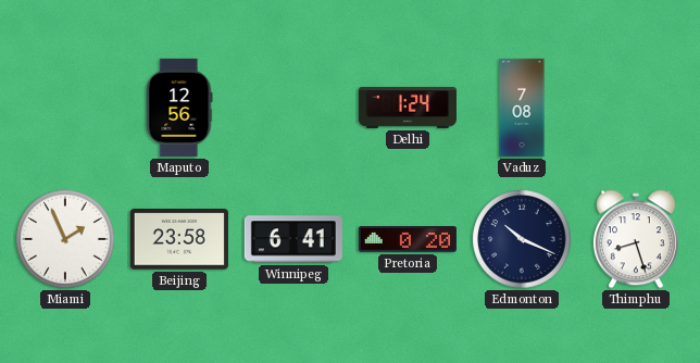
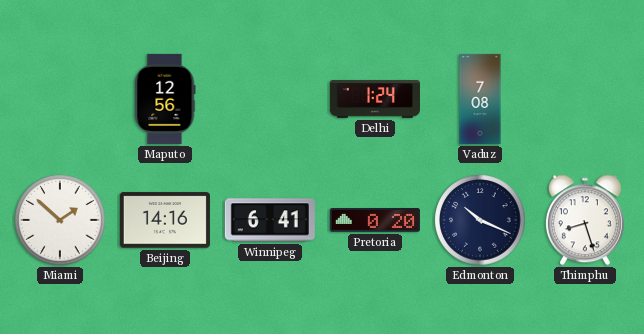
Miami: 1:56 -> 1:52
Beijing: 23:58 -> 14:16
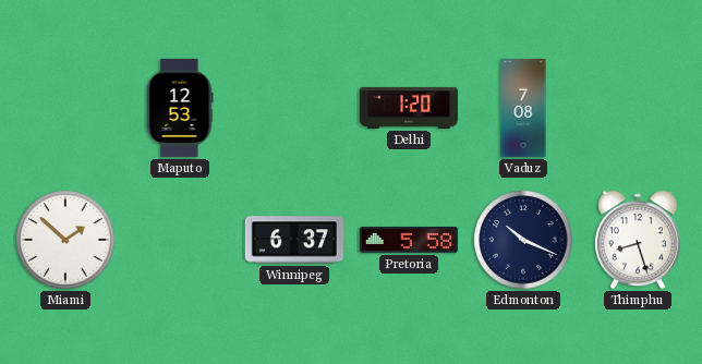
Maputo: 12:56 -> 12:53
Delhi: 1:24 -> 1:20
Beijing: 14:16 -> none
Winnipeg: 6:41 -> 6:37
Pretoria: 0:20 -> 5:58
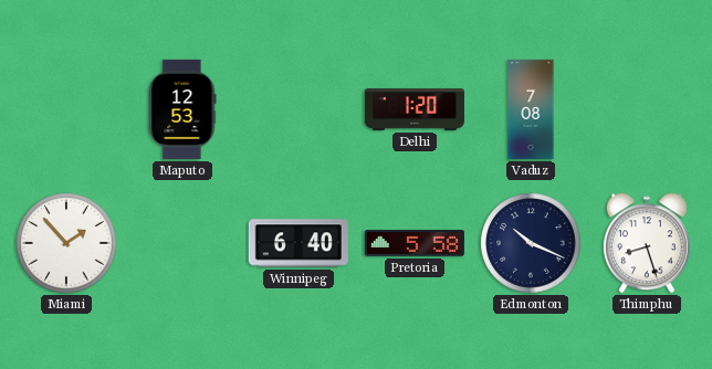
Miami: 1:52 -> 1:53
Winnipeg: 6:37 -> 6:40
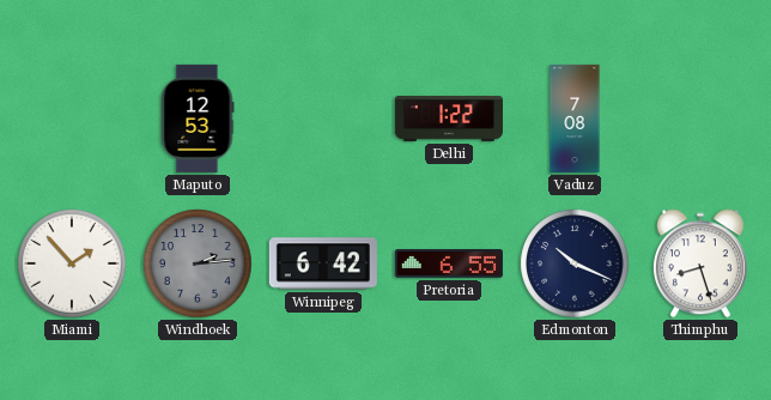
Delhi: 1:20 -> 1:22
Windhoek: none -> 2:14
Winnipeg: 6:40 -> 6:42
Pretoria: 5:58 -> 6:55
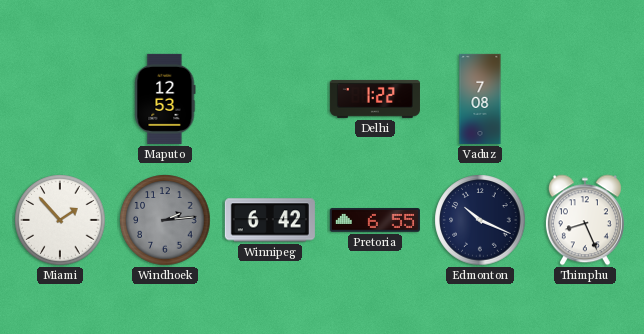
Thimphu: 8:27 -> 8:26
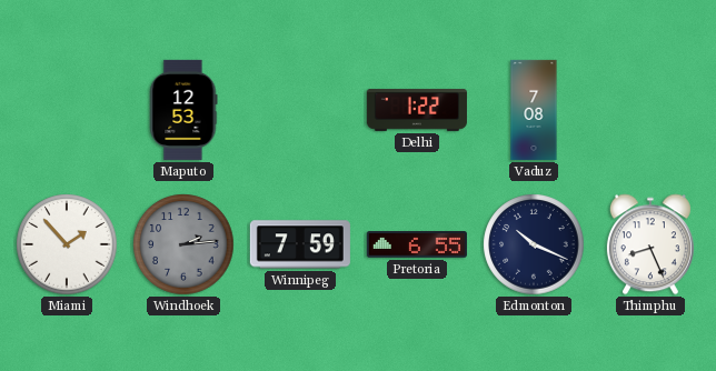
Winnipeg: 6:42 -> 7:59
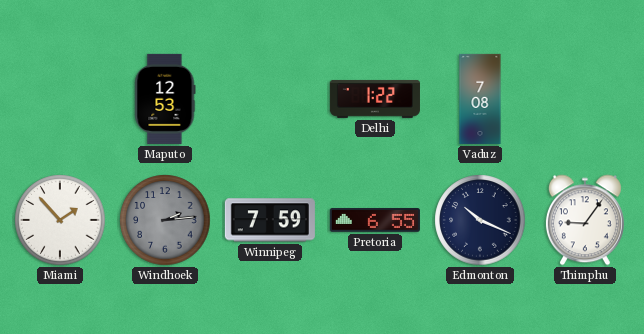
Thimphu: 8:26 -> 9:06
